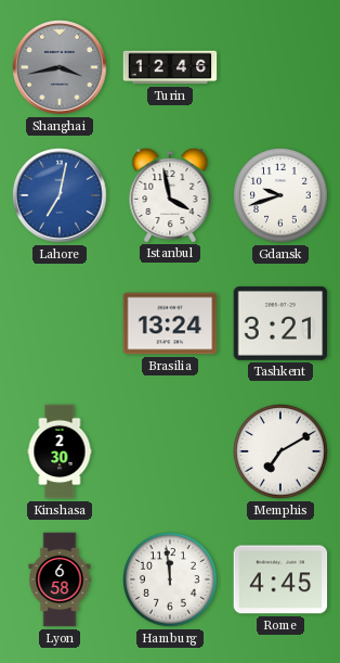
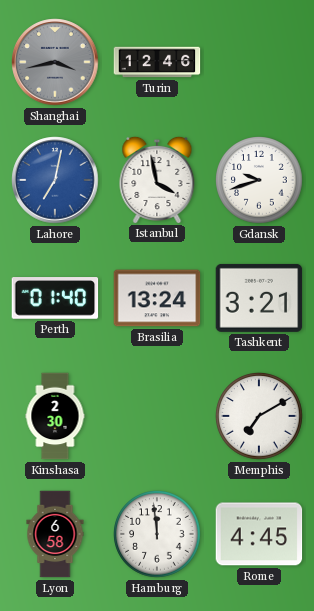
Perth: none -> 01:40
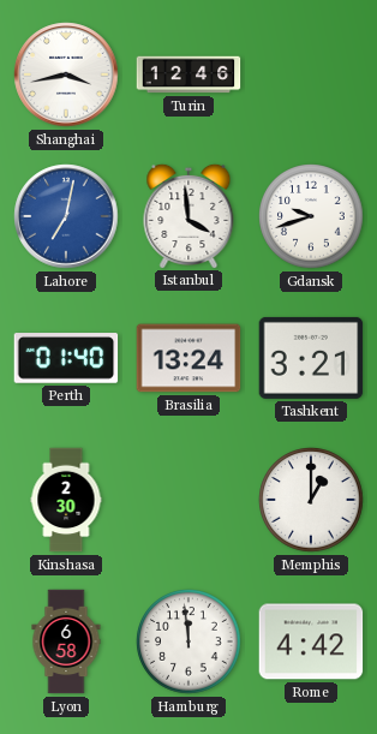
Shanghai dial: grey -> white
Istanbul: 3:58 -> 3:59
Memphis: 7:10 -> 1:00
Rome: 4:45 -> 4:42
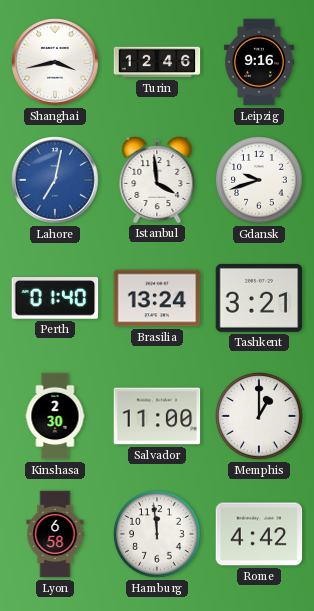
Leipzig: none -> 9:16
Salvador: none -> 11:00
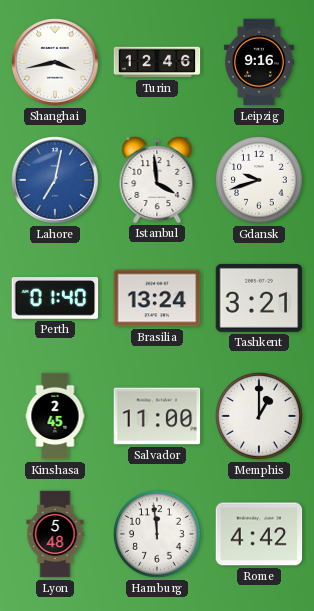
Kinshasa: 2:30 -> 2:45
Lyon: 6:58 -> 5:48
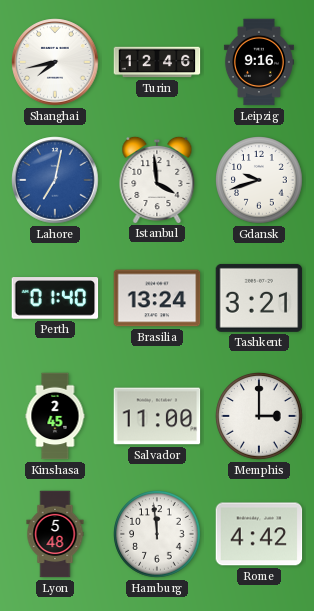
Shanghai: 3:43 -> 7:43
Memphis: 1:00 -> 3:00
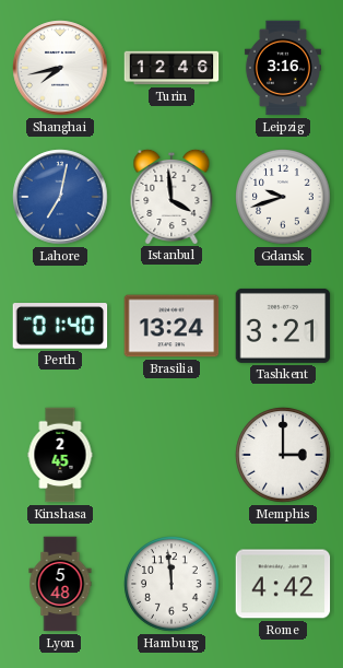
Leipzig: 9:16 -> 3:16
Salvador: 11:00 -> none
